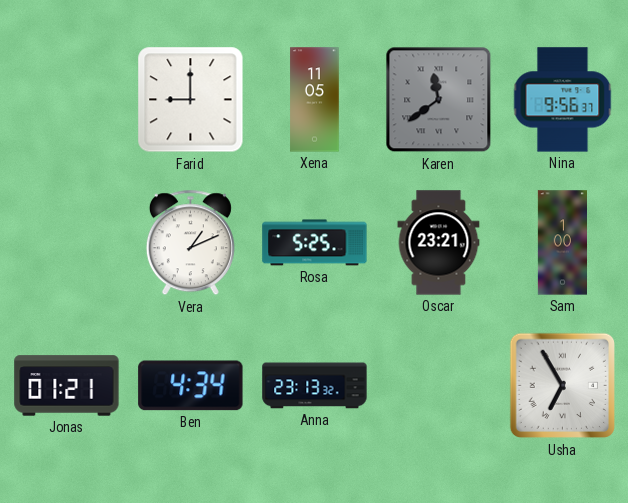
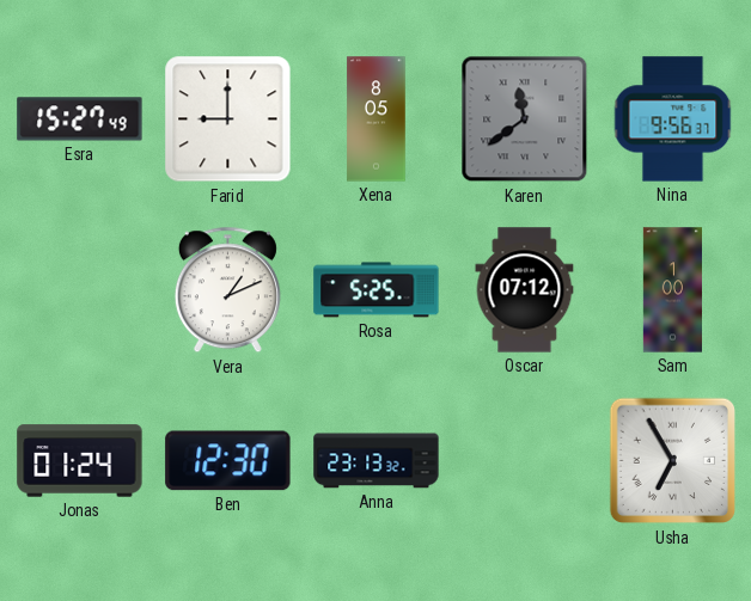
Esra: none -> 15:27
Xena: 11:05 -> 8:05
Oscar: 23:21 -> 07:12
Jonas: 01:21 -> 01:24
Ben: 4:34 -> 12:30
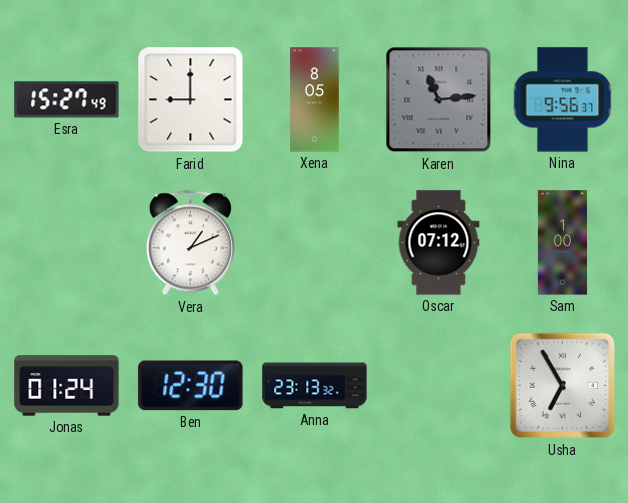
Karen: 11:39 -> 11:14
Rosa: 5:25 -> none
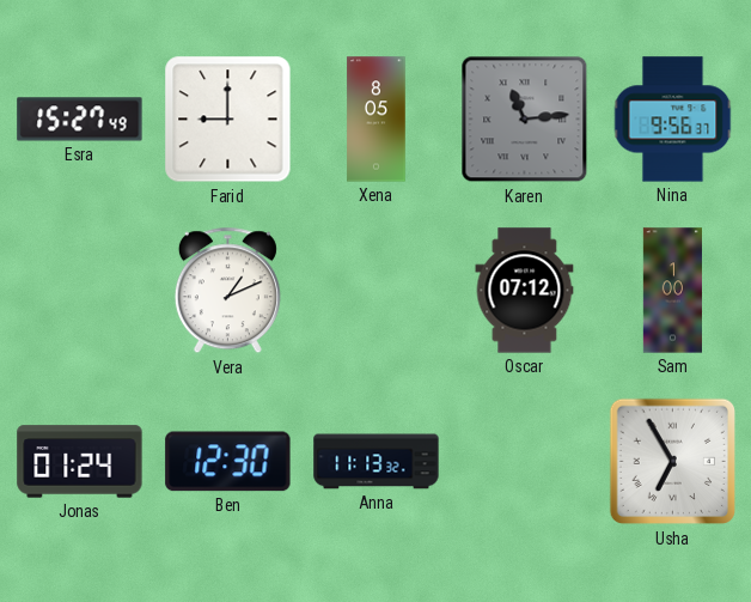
Anna: 23:13 -> 11:13
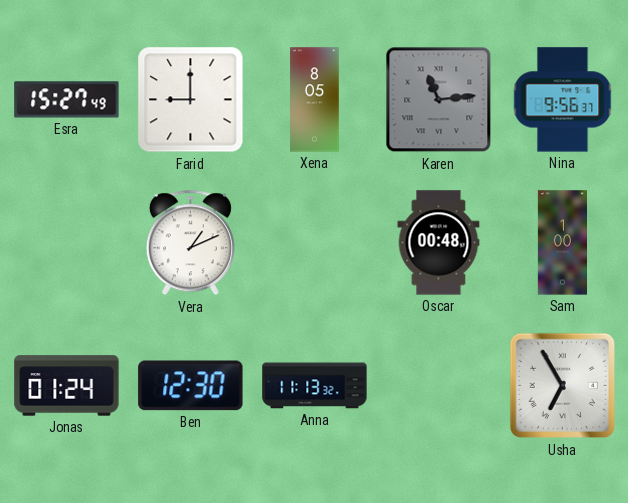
Oscar: 07:12 -> 00:48
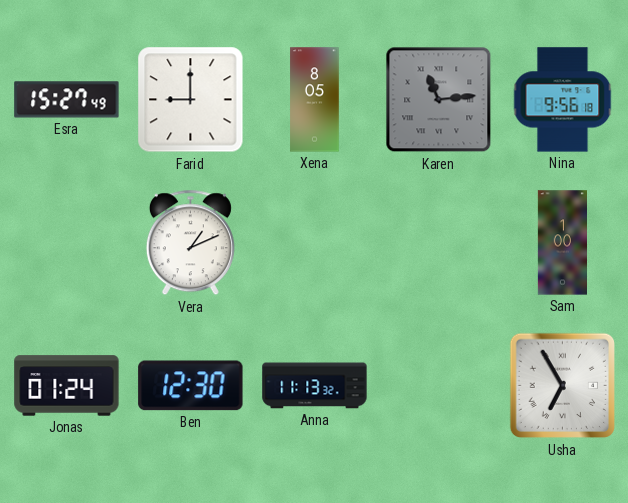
Nina: 9:56:37 -> 9:56:18
Oscar: 00:48 -> none
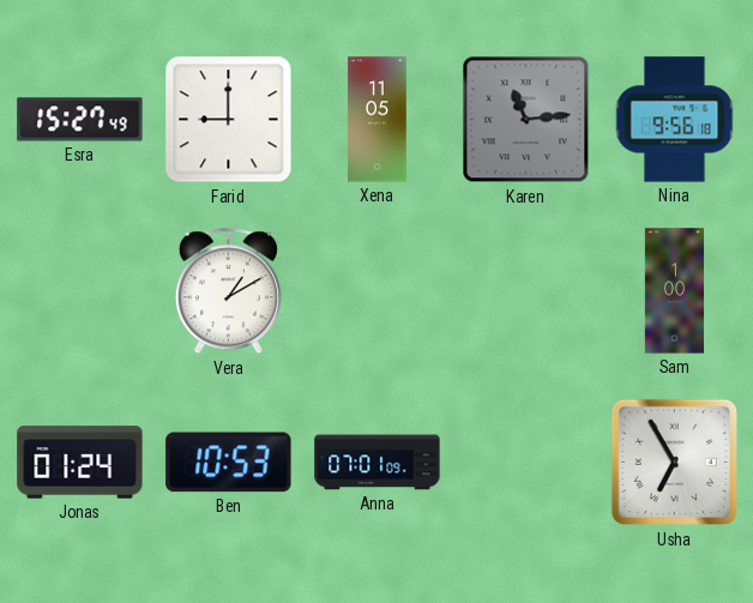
Xena: 8:05 -> 11:05
Vera: 1:11 -> 1:10
Ben: 12:30 -> 10:53
Anna: 11:13 -> 07:01
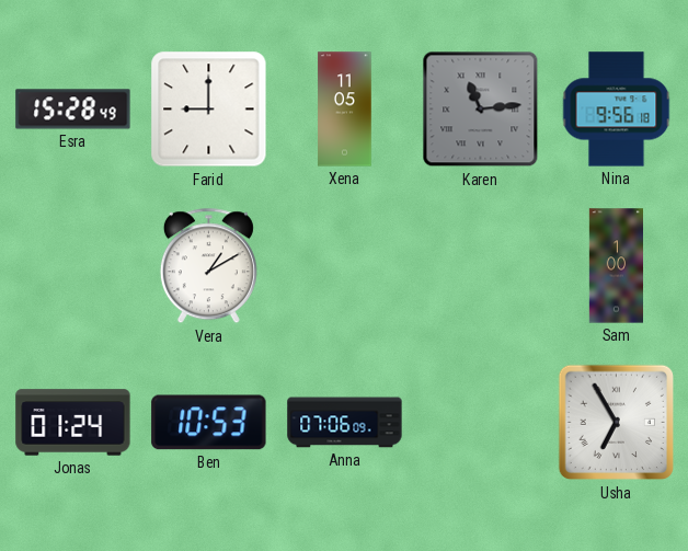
Esra: 15:27 -> 15:28
Anna: 07:01 -> 07:06
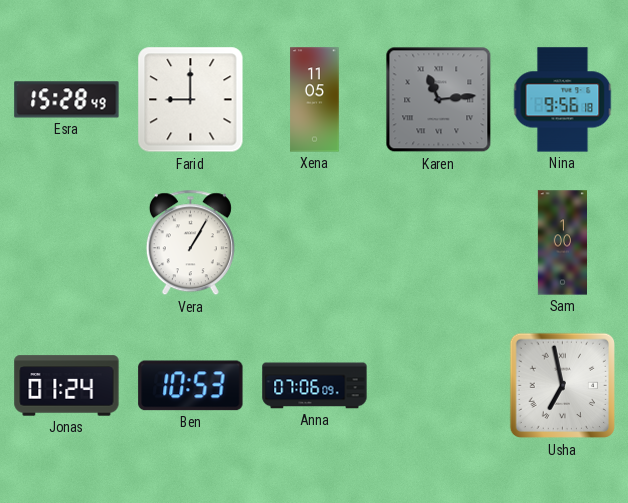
Vera: 1:10 -> 1:05
Usha: 6:55 -> 6:58
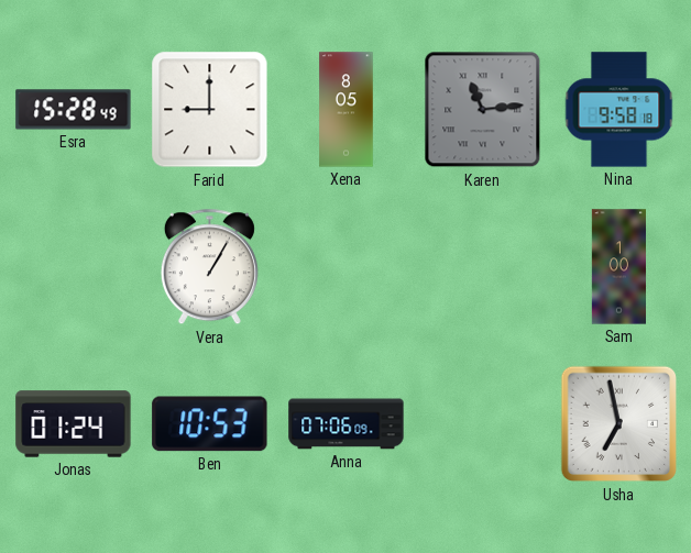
Xena: 11:05 -> 8:05
Nina: 9:56 -> 9:58
